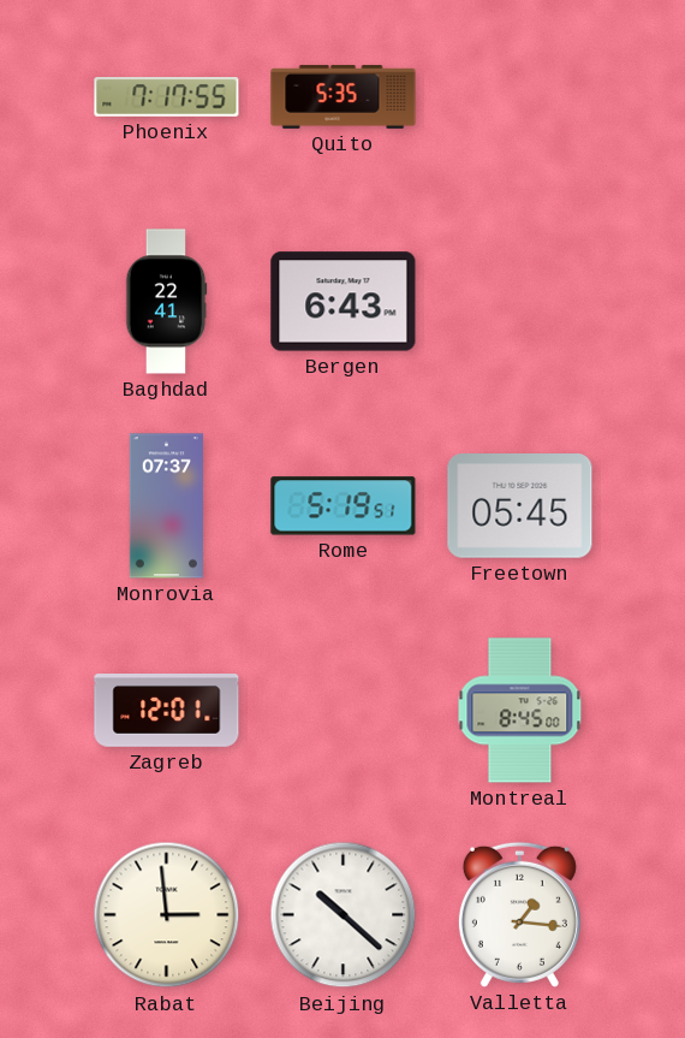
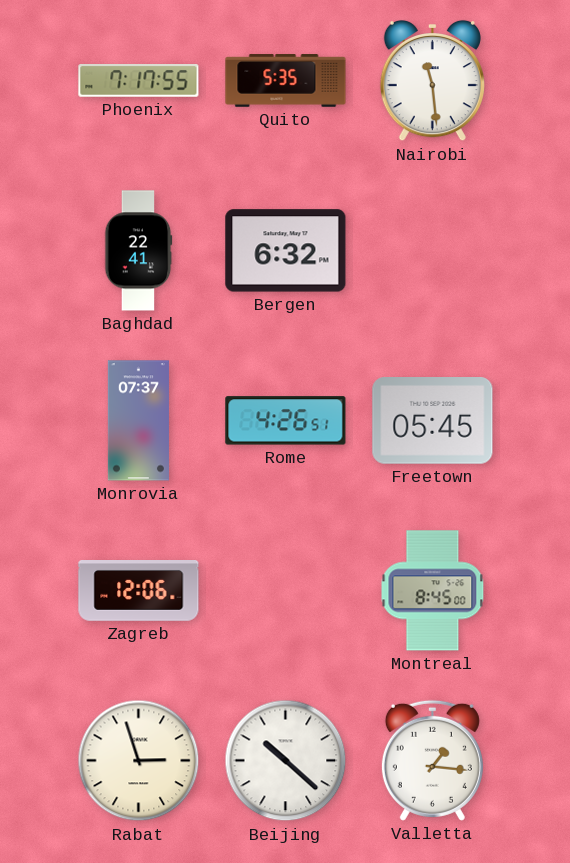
Nairobi: none -> 11:29
Bergen: 6:43 -> 6:32
Rome: 5:19 -> 4:26
Zagreb: 12:01 -> 12:06
Rabat: 2:59 -> 2:57
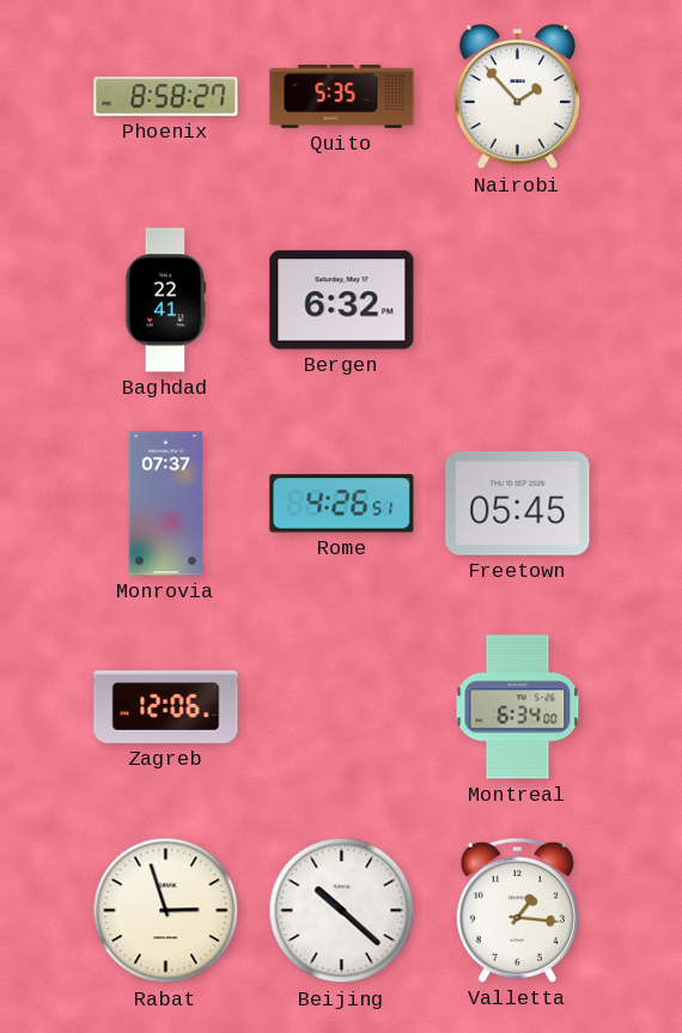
Phoenix: 7:17 -> 8:58
Nairobi: 11:29 -> 1:53
Montreal: 8:45 -> 6:34
